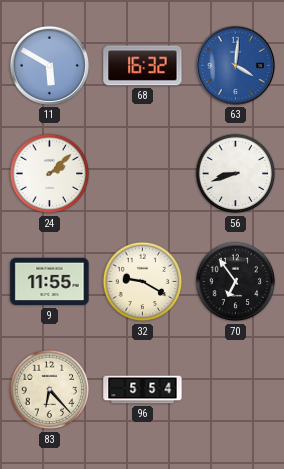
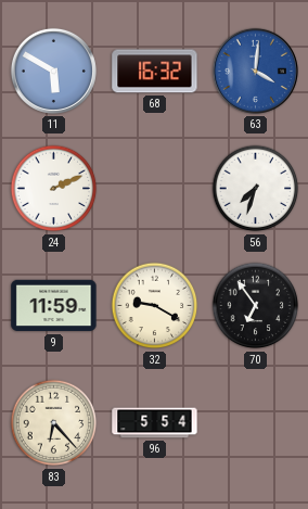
24: 2:08 -> 2:11
56: 8:42 -> 7:33
9: 11:55 -> 11:59
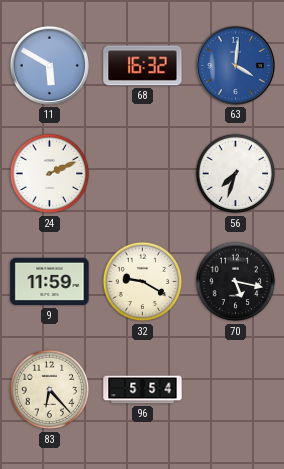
70: 6:54 -> 5:17
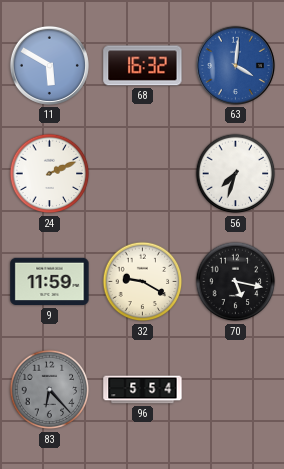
83 dial: cream -> grey
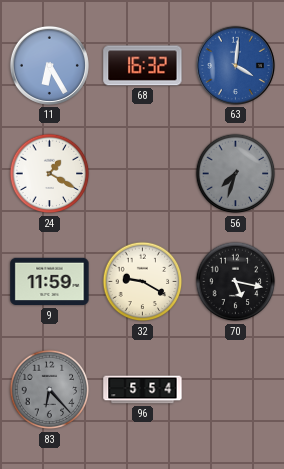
11: 5:50 -> 6:25
24: 2:11 -> 1:20
56 dial: white -> grey
